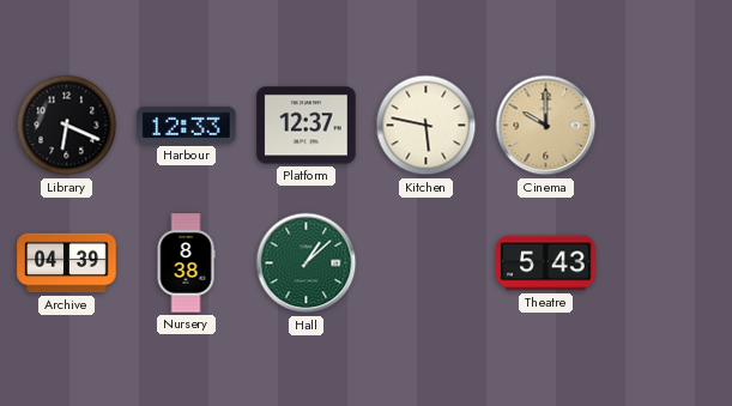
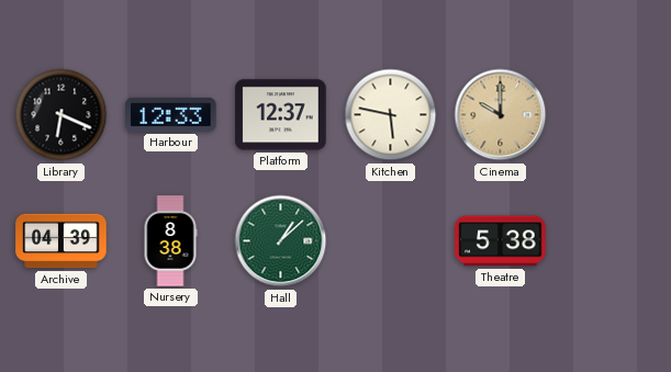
Theatre: 5:43 -> 5:38
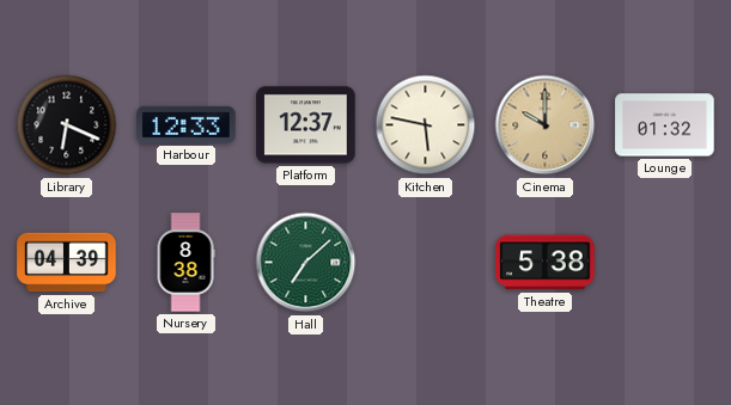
Lounge: none -> 01:32
Hall: 1:08 -> 7:08
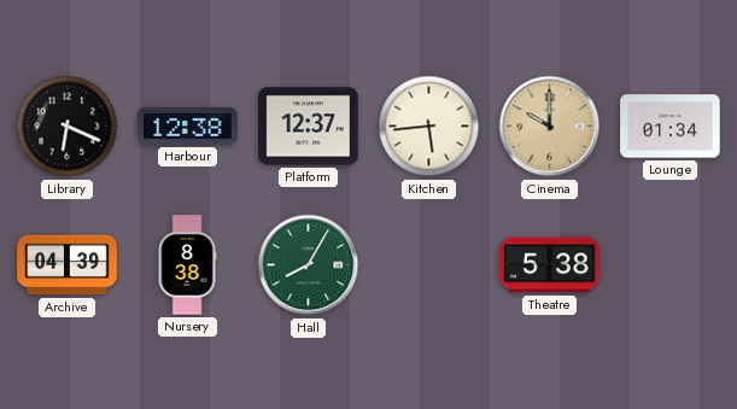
Harbour: 12:33 -> 12:38
Kitchen: 5:47 -> 5:44
Lounge: 01:32 -> 01:34
Hall: 7:08 -> 8:05
